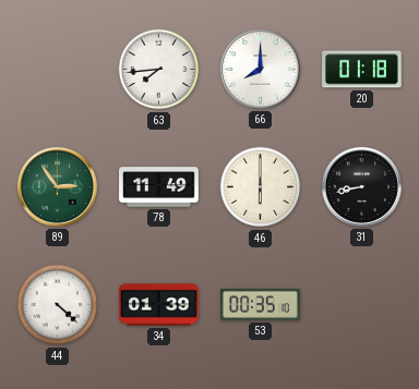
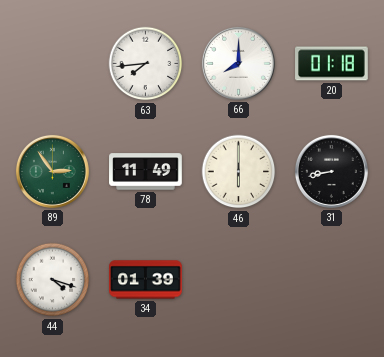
44: 4:22 -> 4:18
53: 00:35 -> none
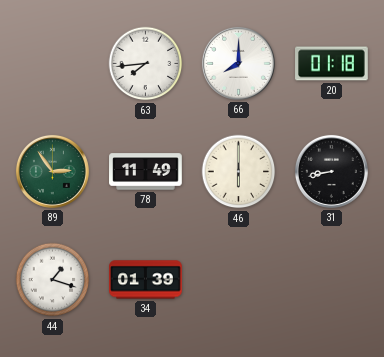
44: 4:18 -> 1:18
